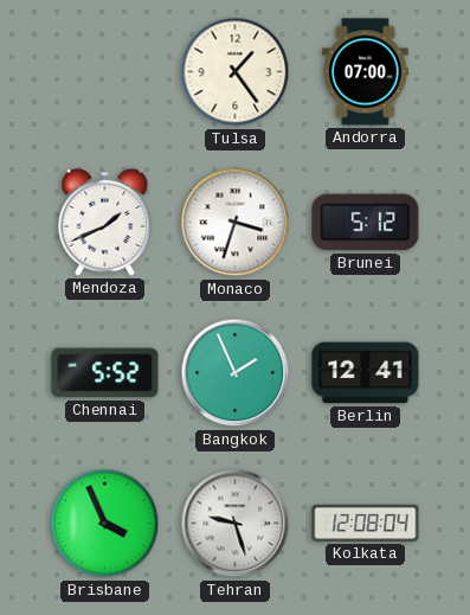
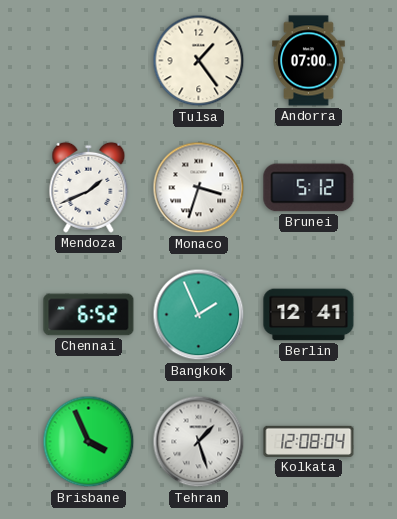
Chennai: 5:52 -> 6:52
Tehran: 9:27 -> 1:27
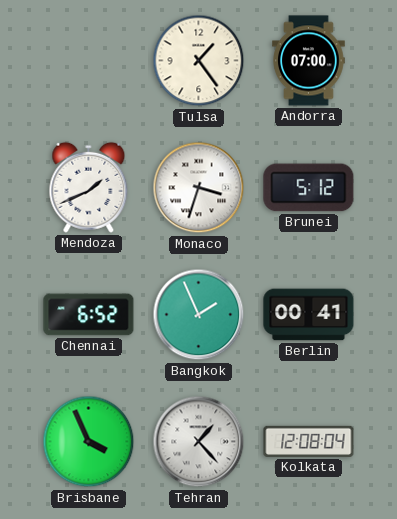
Berlin: 12:41 -> 00:41
Tehran: 1:27 -> 1:23
